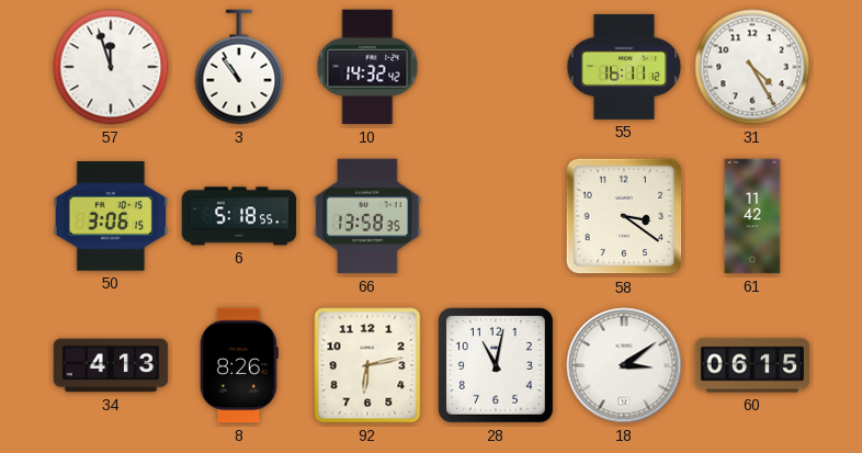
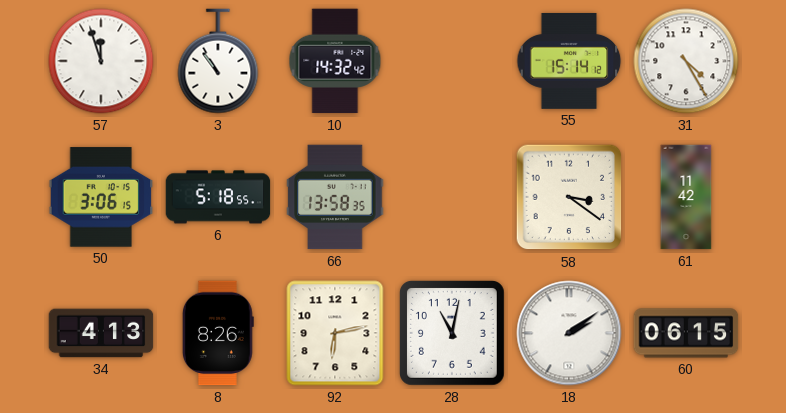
55: 16:11 -> 15:14
18: 3:09 -> 2:09
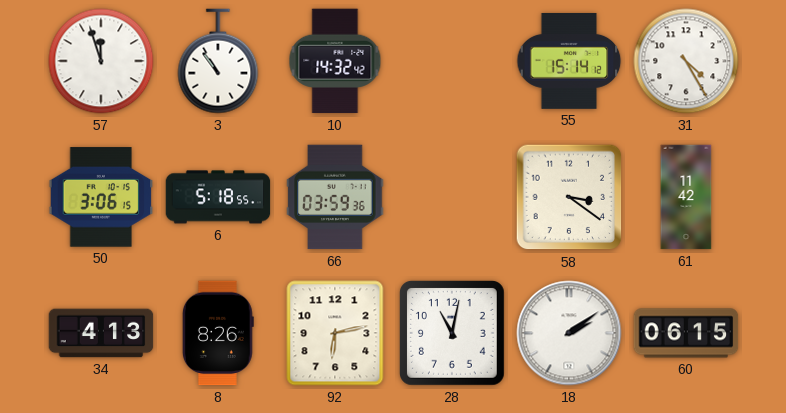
66: 13:58 -> 03:59
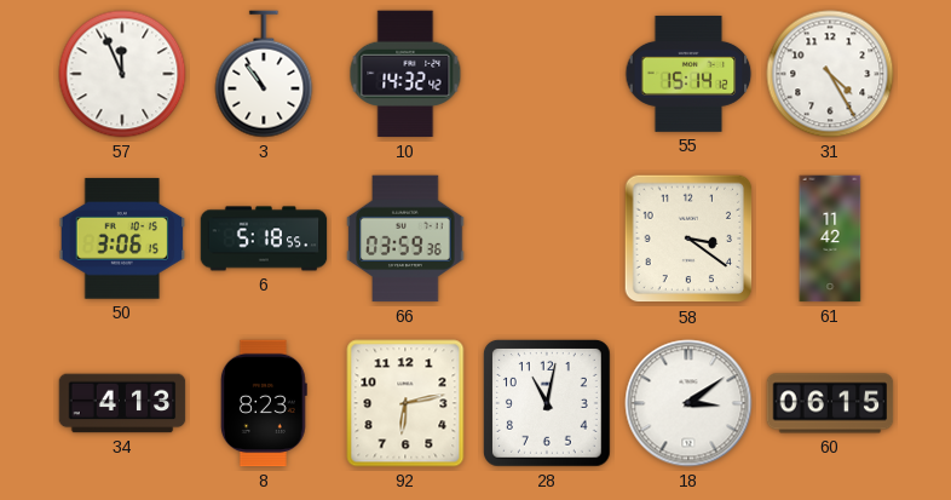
57: 11:57 -> 11:56
8: 8:26 -> 8:23
18: 2:09 -> 3:09
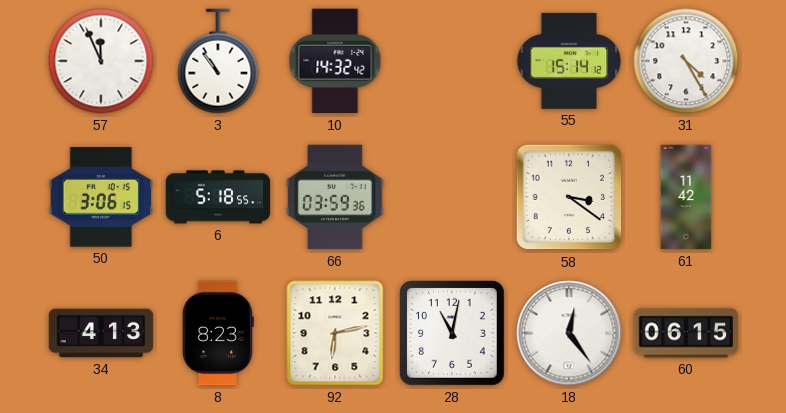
18: 3:09 -> 12:24
